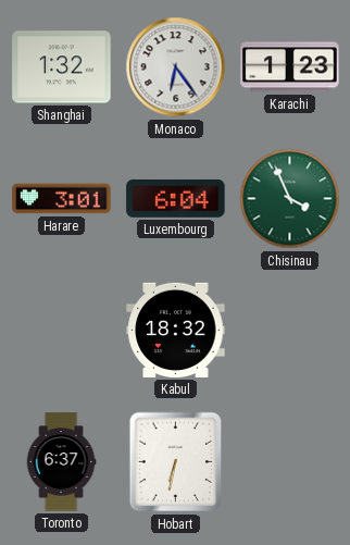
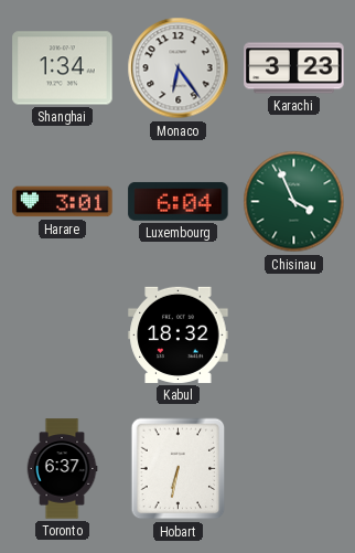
Shanghai: 1:32 -> 1:34
Karachi: 1:23 -> 3:23
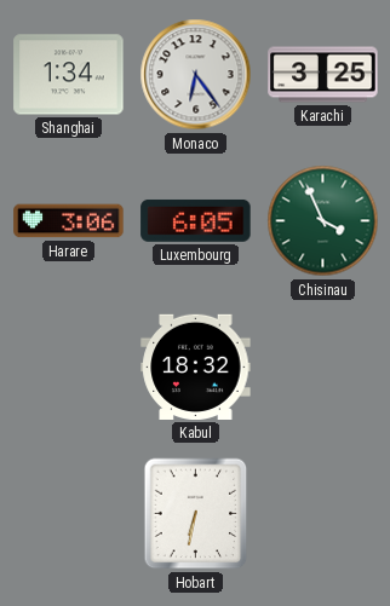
Karachi: 3:23 -> 3:25
Harare: 3:01 -> 3:06
Luxembourg: 6:04 -> 6:05
Toronto: 6:37 -> none
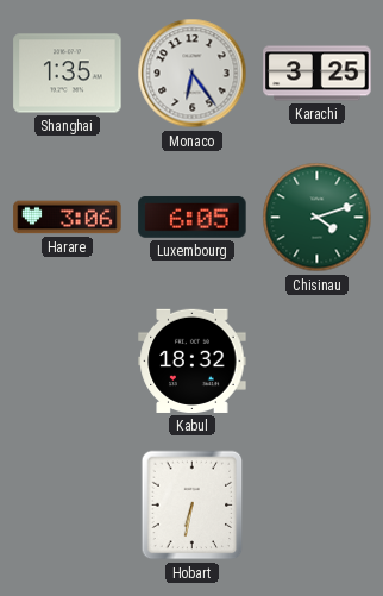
Shanghai: 1:34 -> 1:35
Chisinau: 3:56 -> 4:12
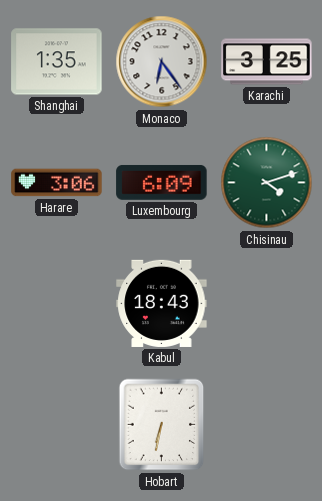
Luxembourg: 6:05 -> 6:09
Kabul: 18:32 -> 18:43
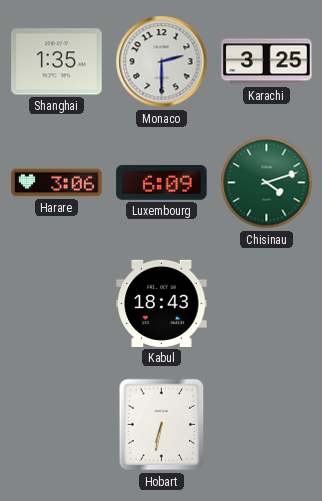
Monaco: 6:24 -> 2:30
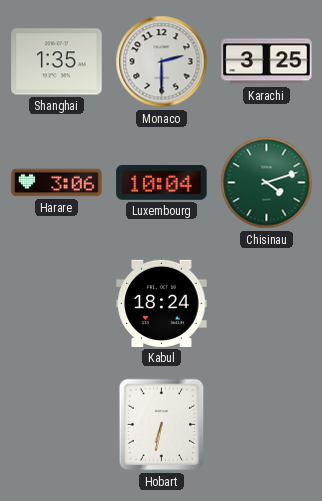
Luxembourg: 6:09 -> 10:04
Kabul: 18:43 -> 18:24
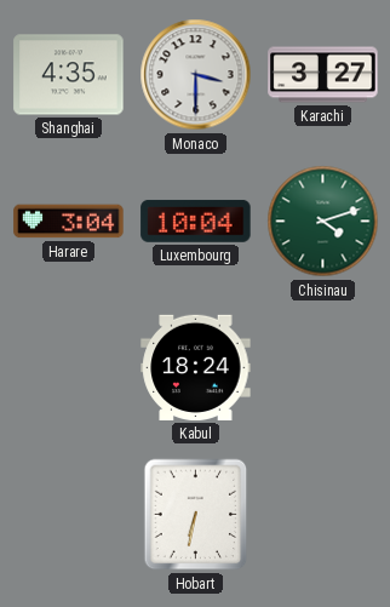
Shanghai: 1:35 -> 4:35
Monaco: 2:30 -> 3:30
Karachi: 3:25 -> 3:27
Harare: 3:06 -> 3:04
